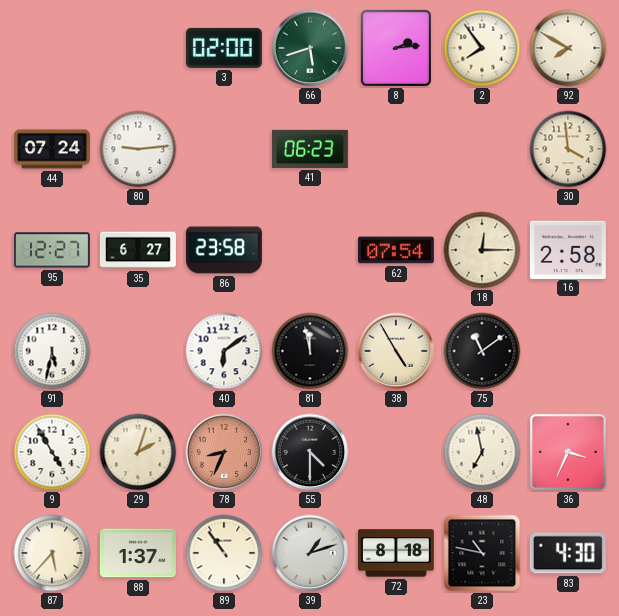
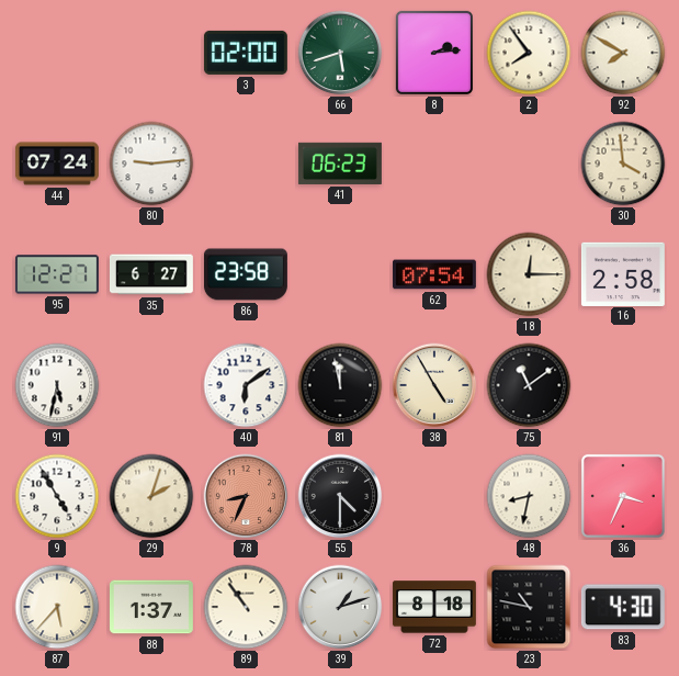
48: 6:58 -> 8:32
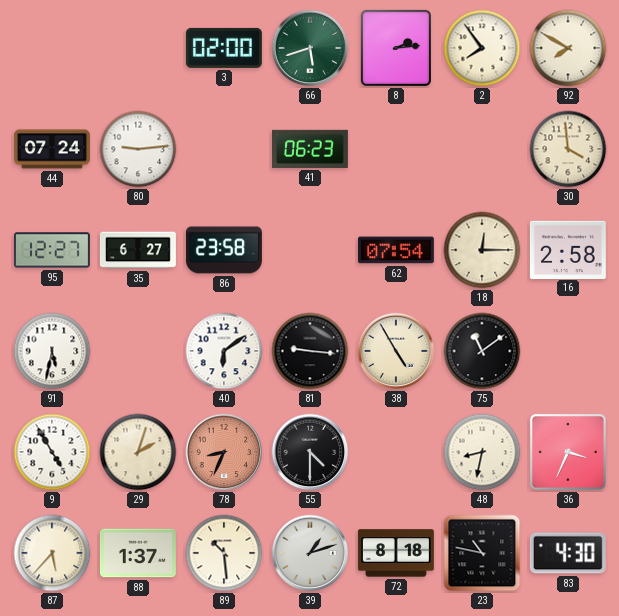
81: 11:58 -> 9:16
89: 10:54 -> 10:29
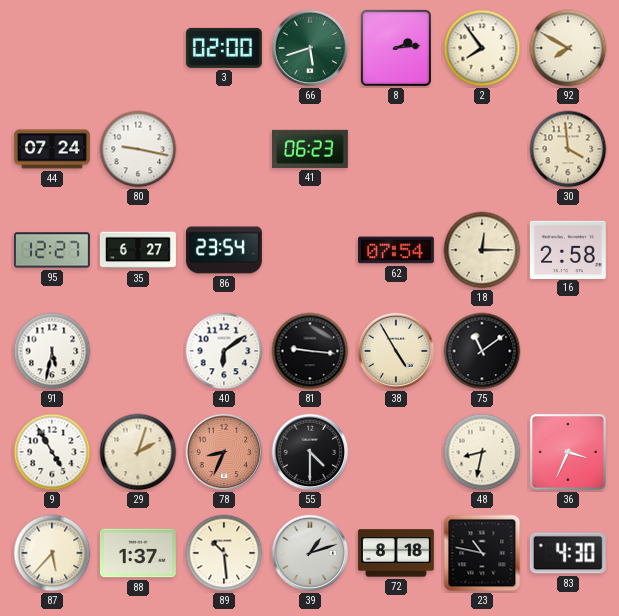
80: 9:14 -> 9:17
86: 23:58 -> 23:54
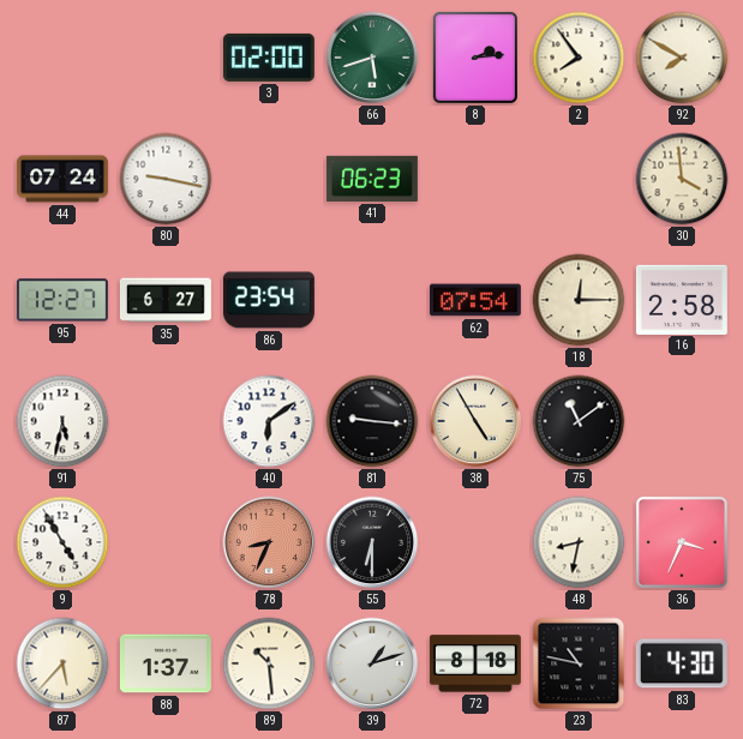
29: 2:03 -> none
55: 4:30 -> 6:30
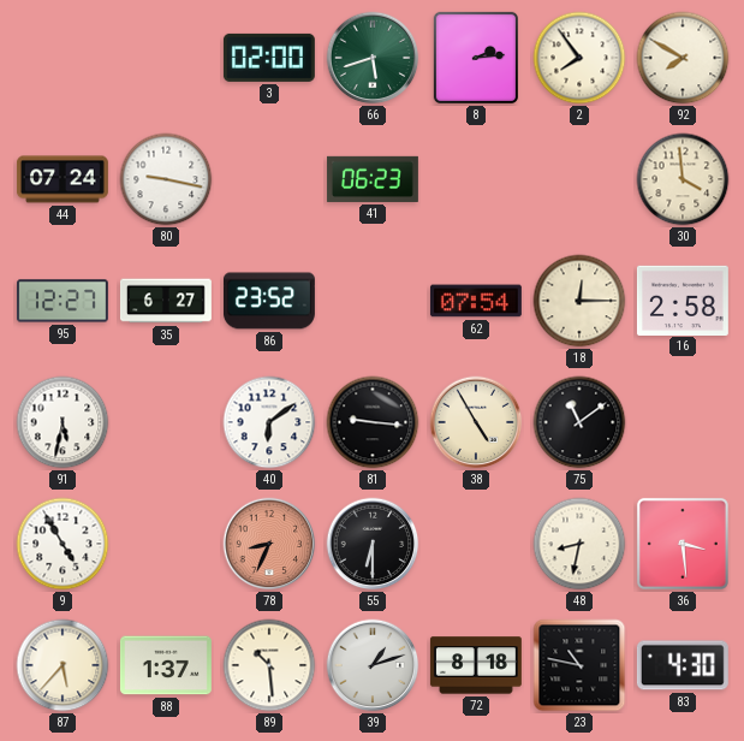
86: 23:54 -> 23:52
36: 3:34 -> 3:29
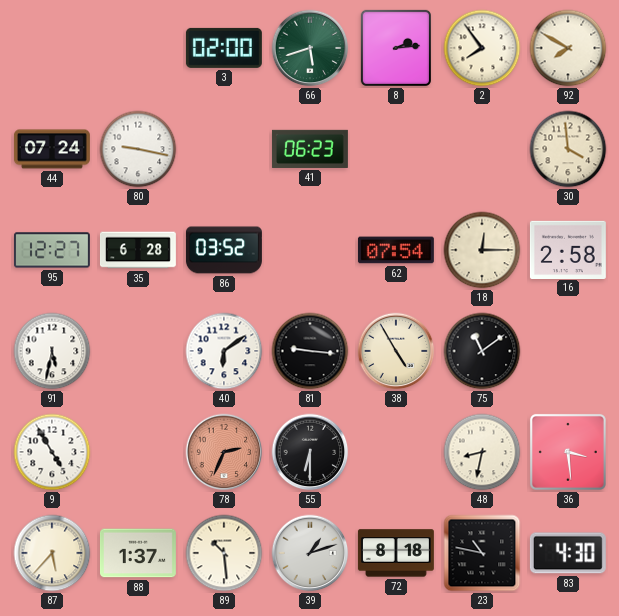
35: 6:27 -> 6:28
86: 23:52 -> 03:52
78: 8:34 -> 2:34
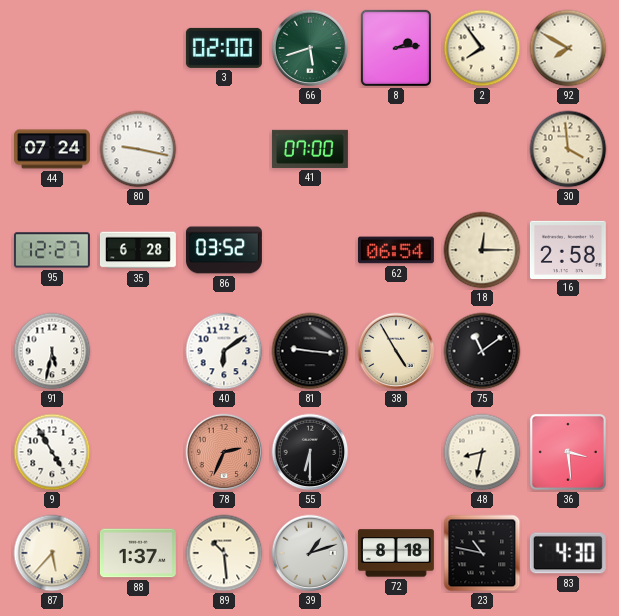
41: 06:23 -> 07:00
62: 07:54 -> 06:54
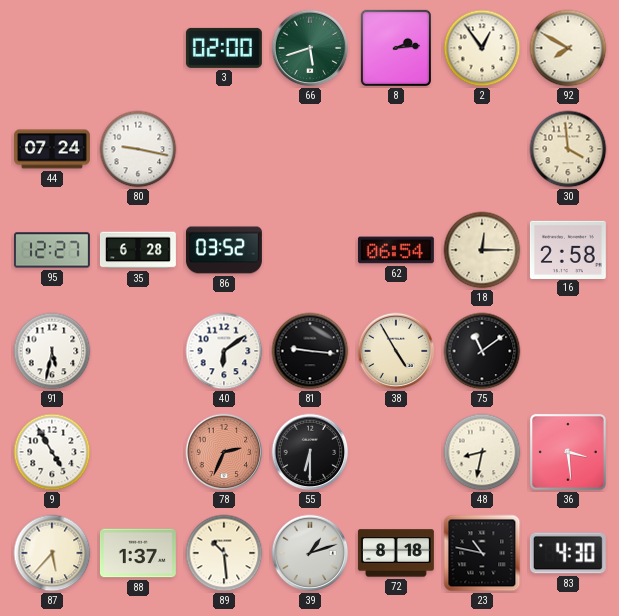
2: 7:54 -> 12:54
41: 07:00 -> none
